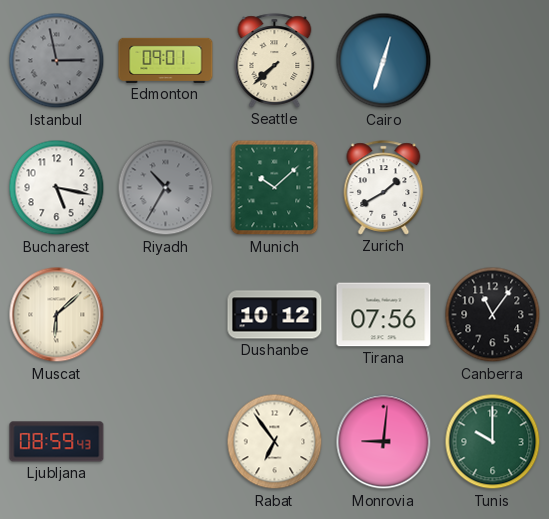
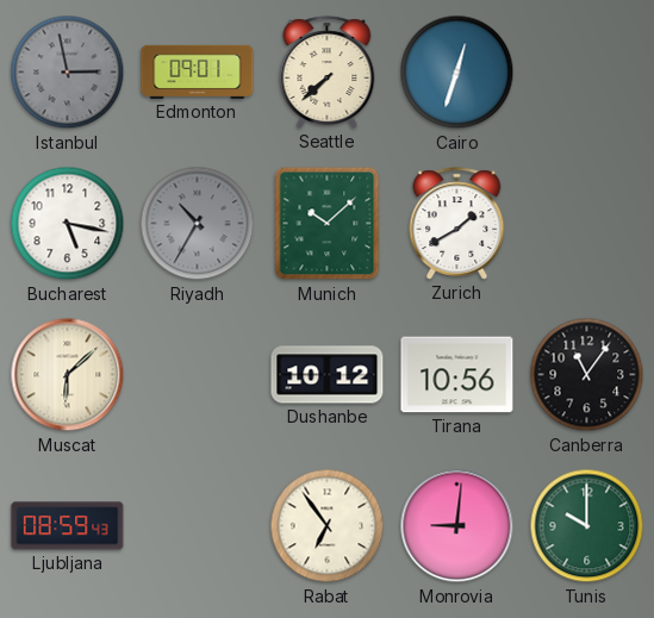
Tirana: 07:56 -> 10:56
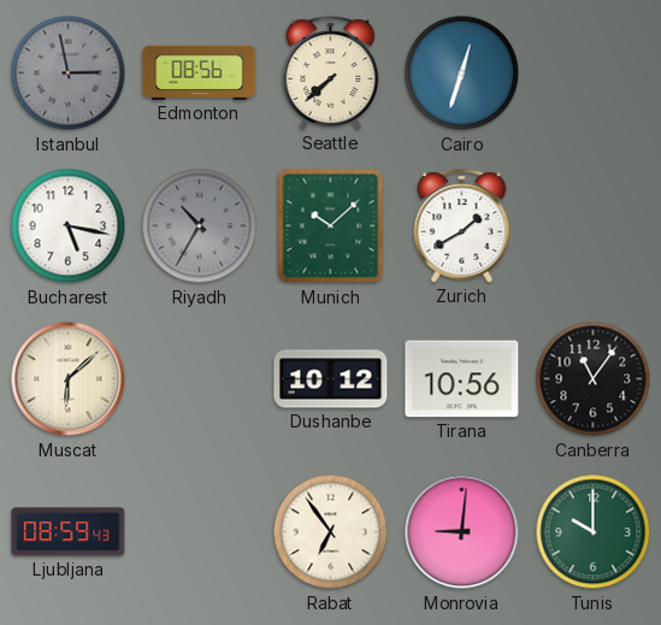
Edmonton: 09:01 -> 08:56
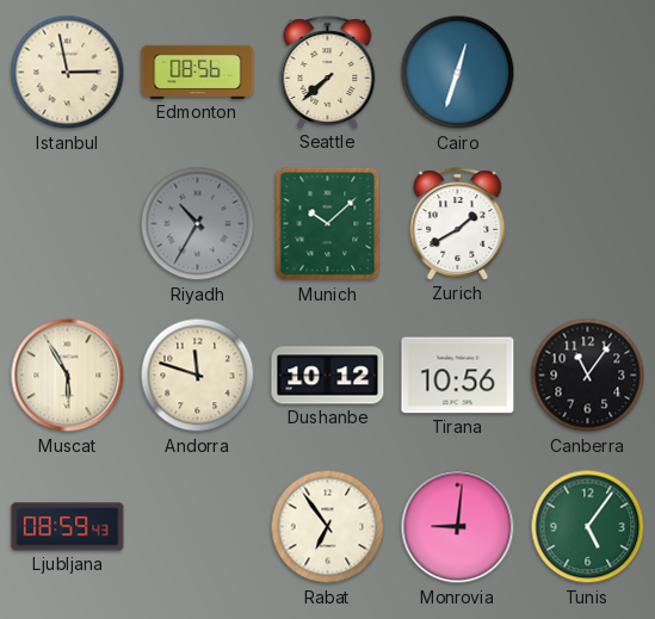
Istanbul dial: grey -> cream
Bucharest: 5:17 -> none
Muscat: 6:08 -> 5:55
Andorra: none -> 11:48
Tunis: 10:00 -> 5:06
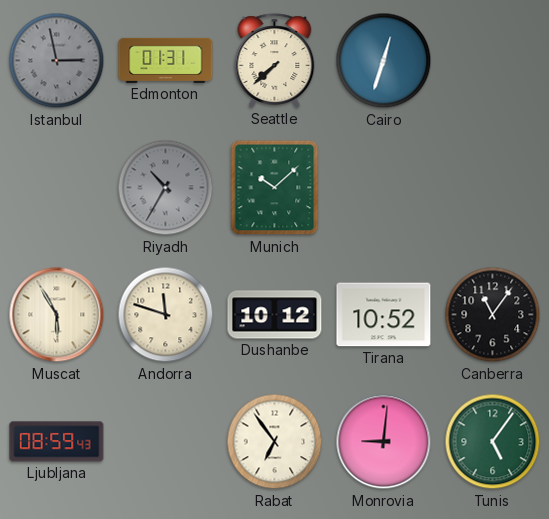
Istanbul dial: cream -> grey
Edmonton: 08:56 -> 01:31
Zurich: 1:40 -> none
Tirana: 10:56 -> 10:52
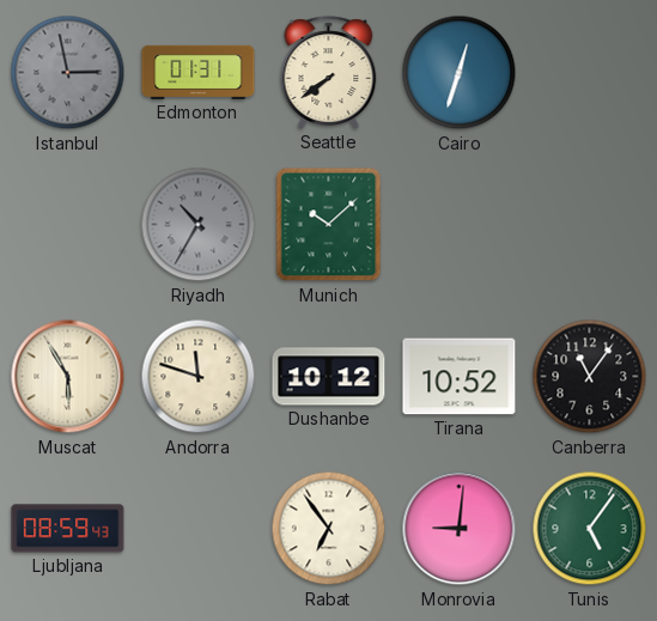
Seattle: 7:38 -> 7:39
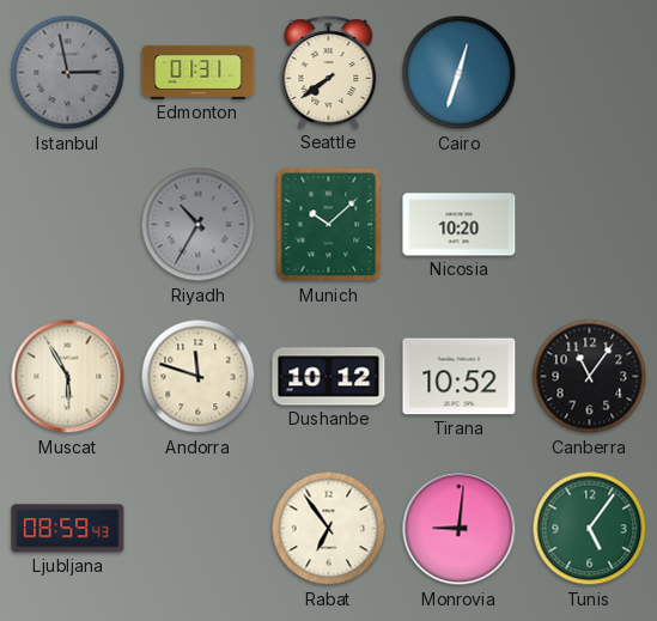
Nicosia: none -> 10:20
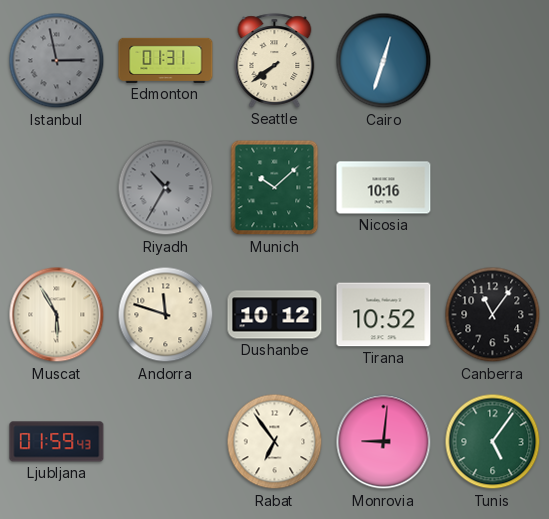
Nicosia: 10:20 -> 10:16
Ljubljana: 08:59 -> 01:59
